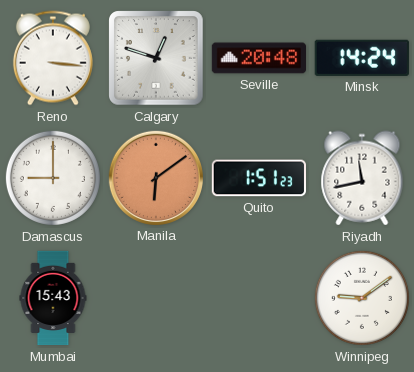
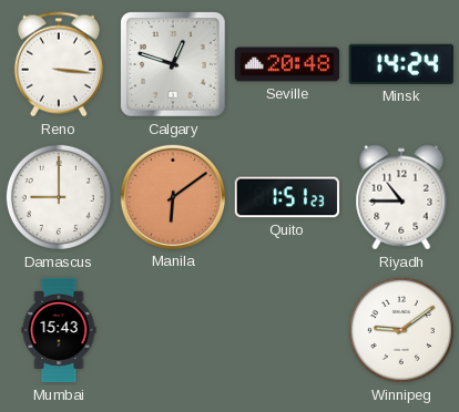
Riyadh: 11:43 -> 10:45
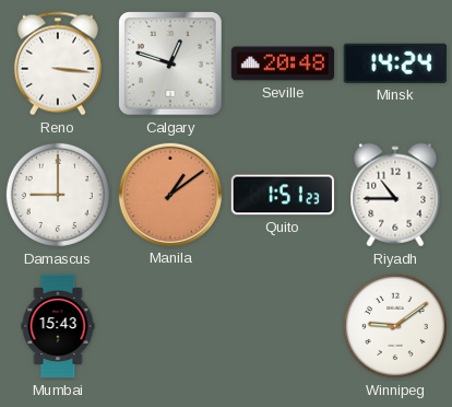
Manila: 6:09 -> 1:09
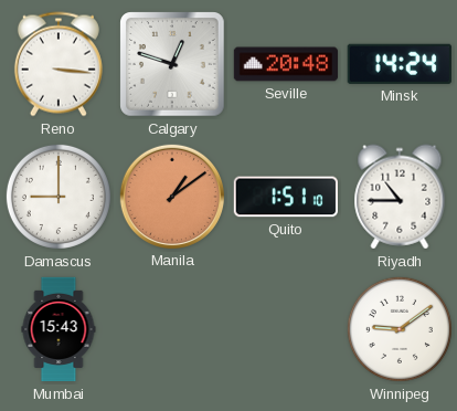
Quito: 1:51:23 -> 1:51:10
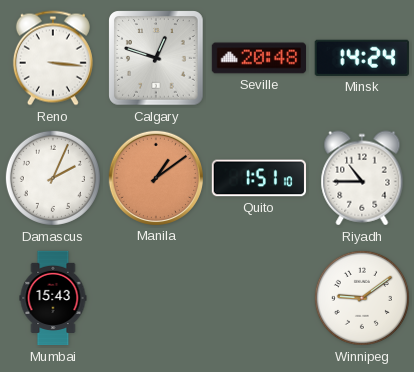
Damascus: 9:00 -> 2:04
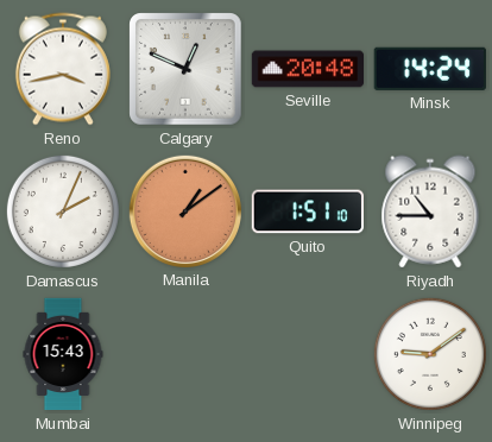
Reno: 3:16 -> 3:43
Calgary: 12:48 -> 12:49
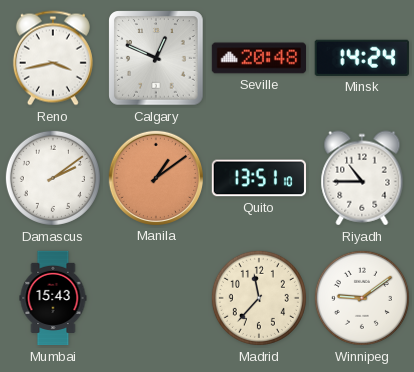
Damascus: 2:04 -> 2:09
Quito: 1:51 -> 13:51
Madrid: none -> 11:37
